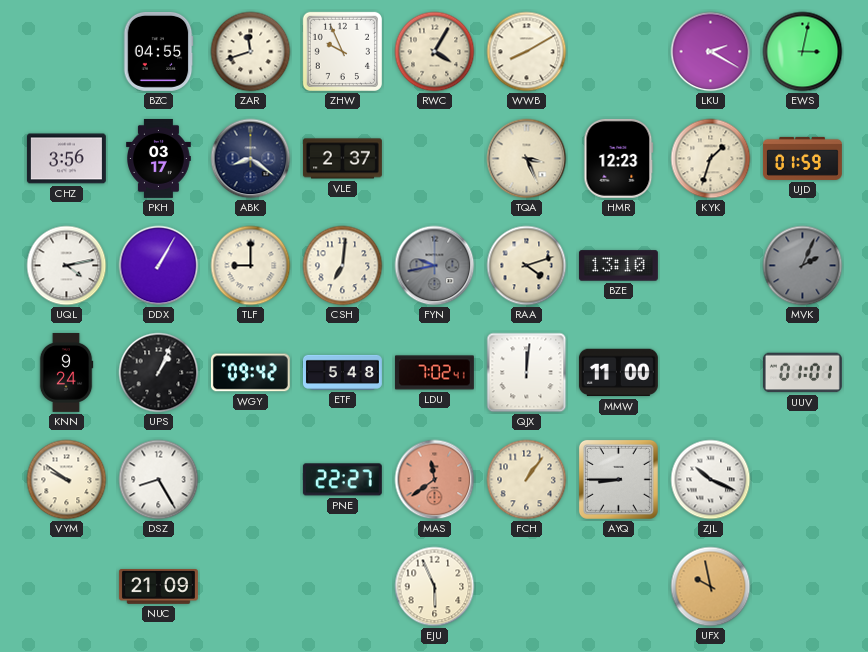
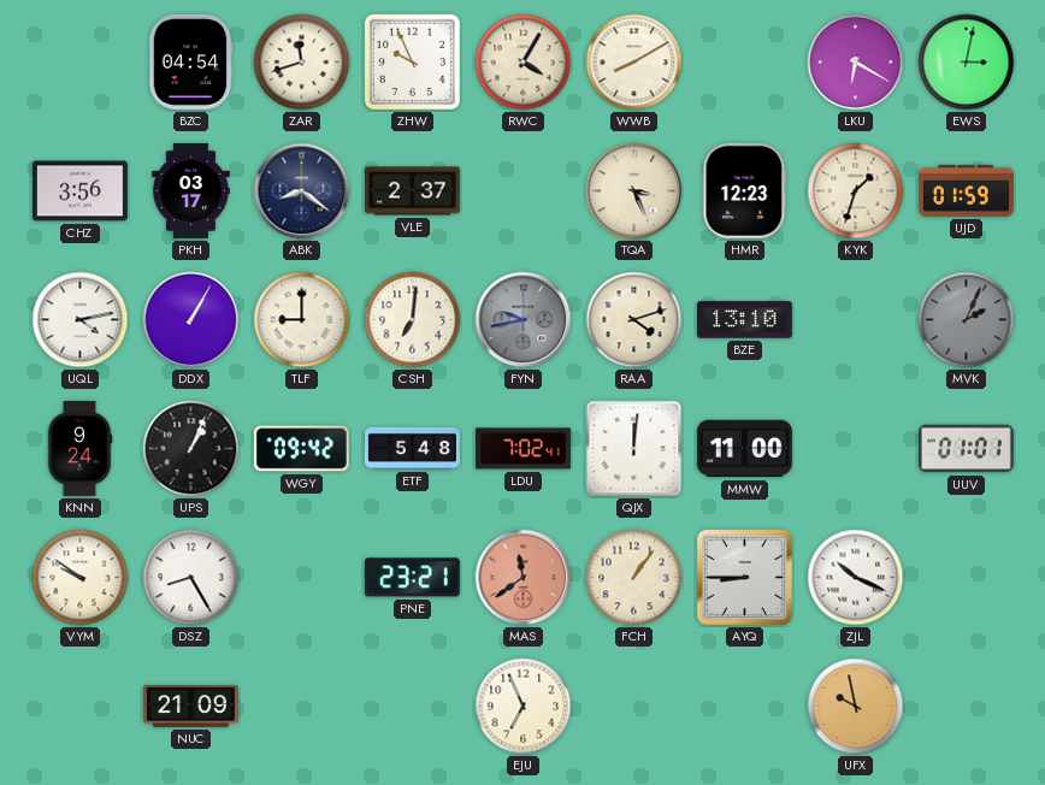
BZC: 04:55 -> 04:54
LKU: 2:20 -> 6:20
PNE: 22:27 -> 23:21
EJU: 5:56 -> 6:56
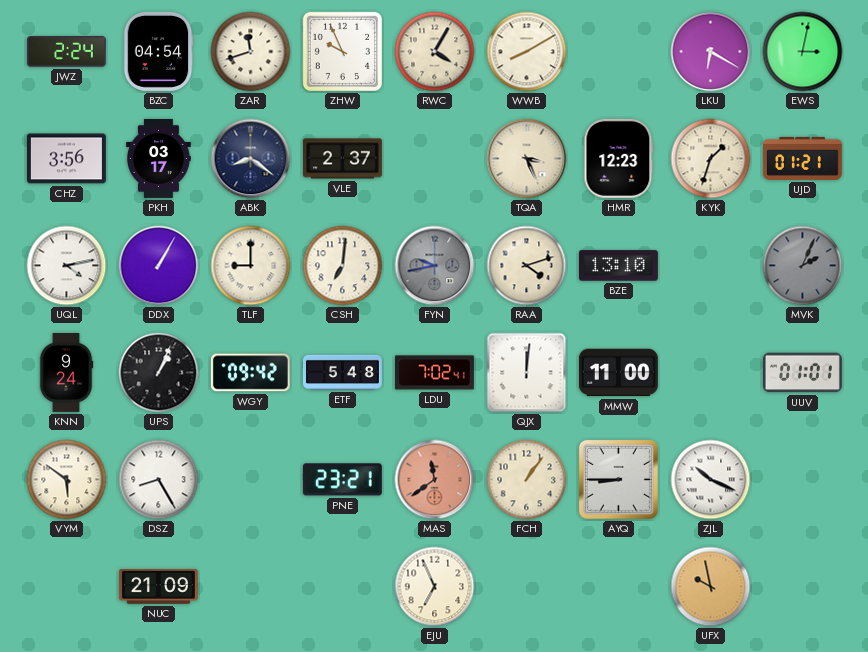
JWZ: none -> 2:24
UJD: 01:59 -> 01:21
VYM: 9:51 -> 5:51
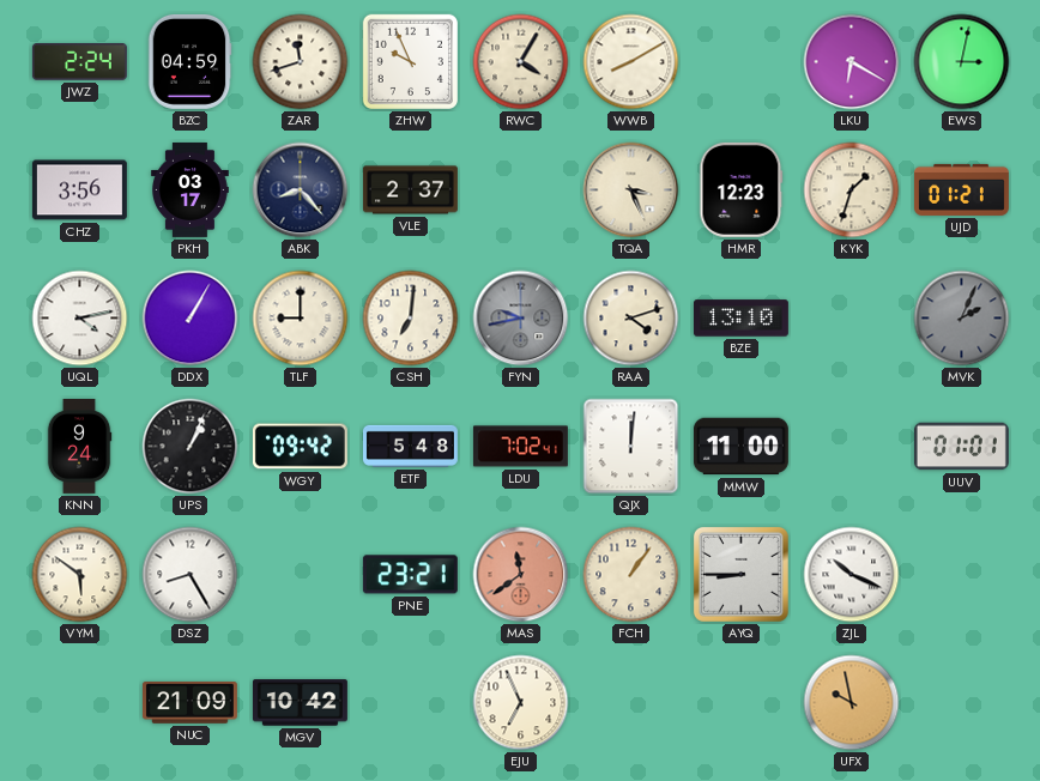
BZC: 04:54 -> 04:59
ABK: 8:21 -> 8:23
MGV: none -> 10:42
